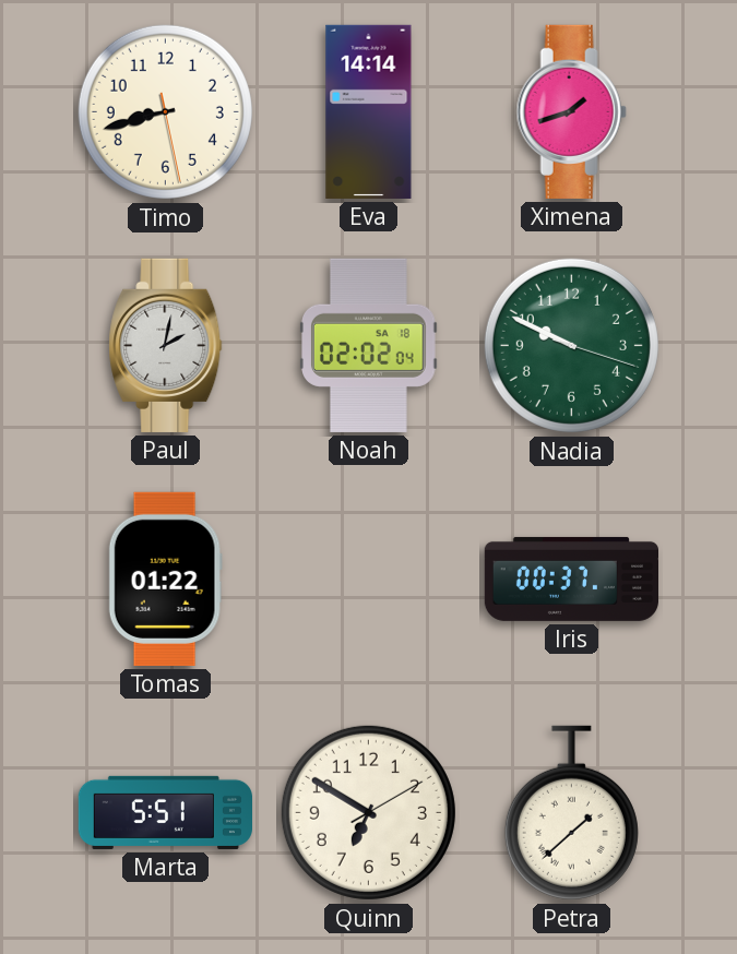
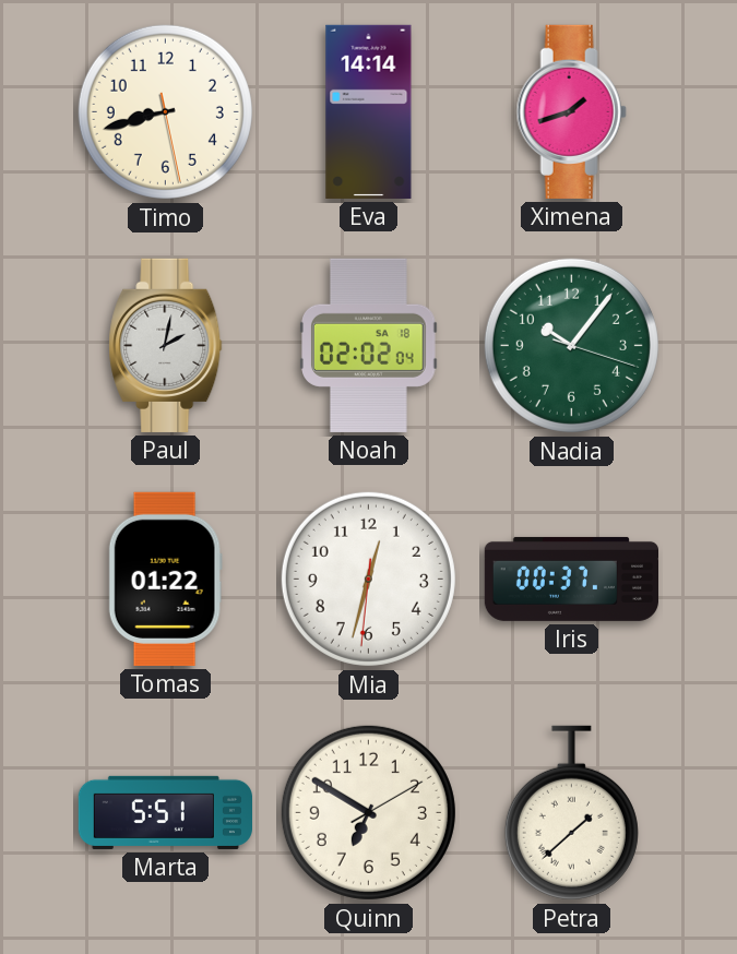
Nadia: 9:49 -> 10:06
Mia: none -> 12:32
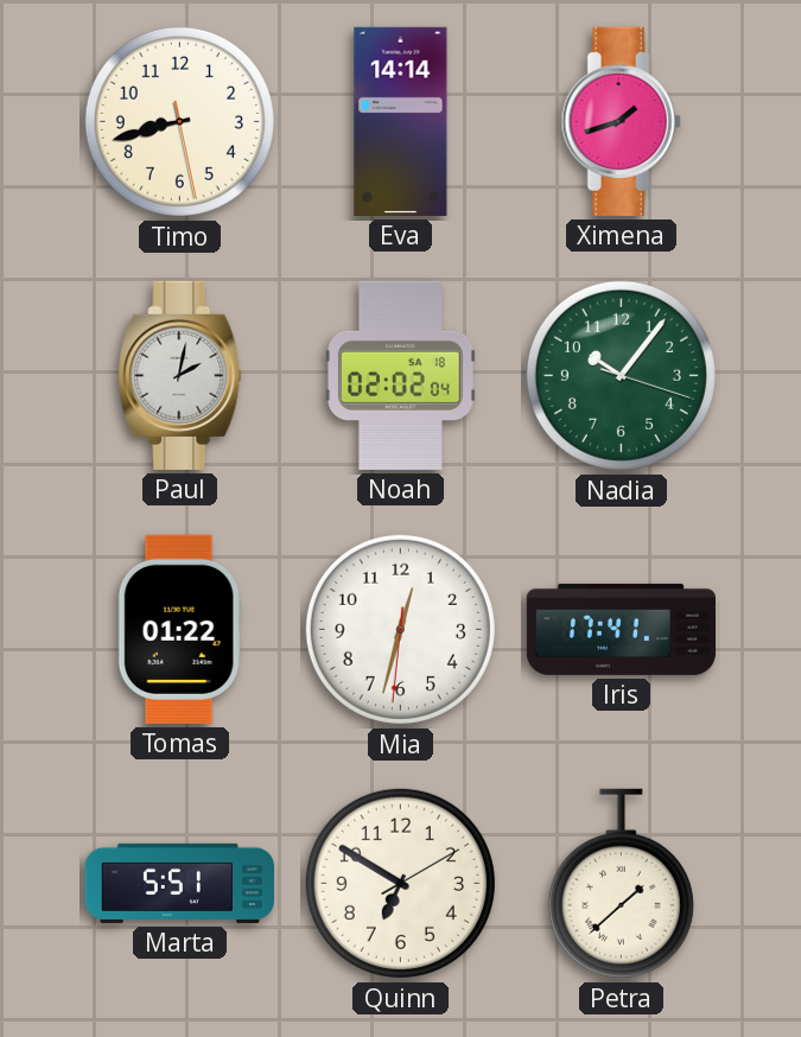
Iris: 00:37 -> 17:41
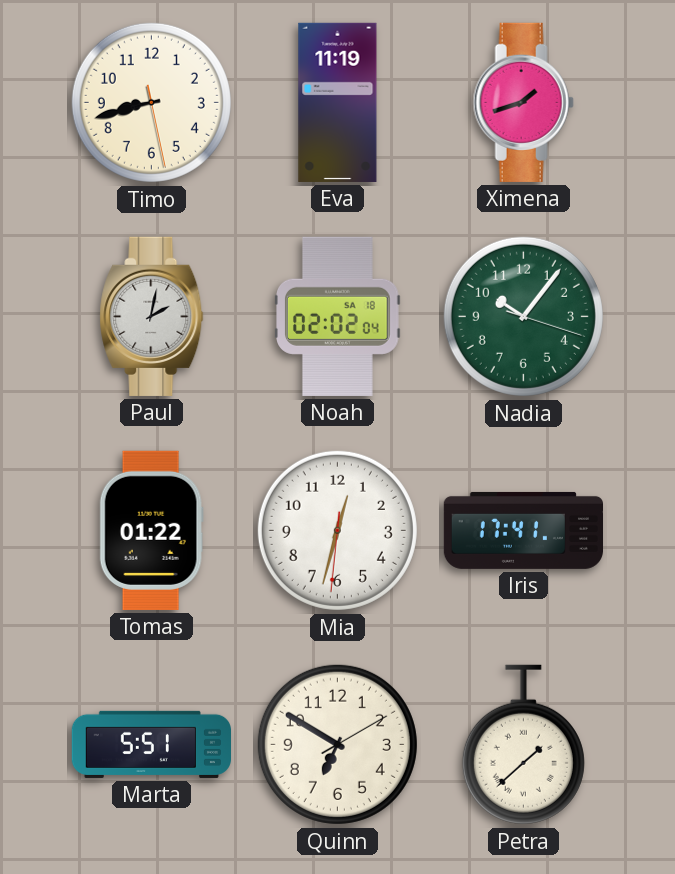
Eva: 14:14 -> 11:19
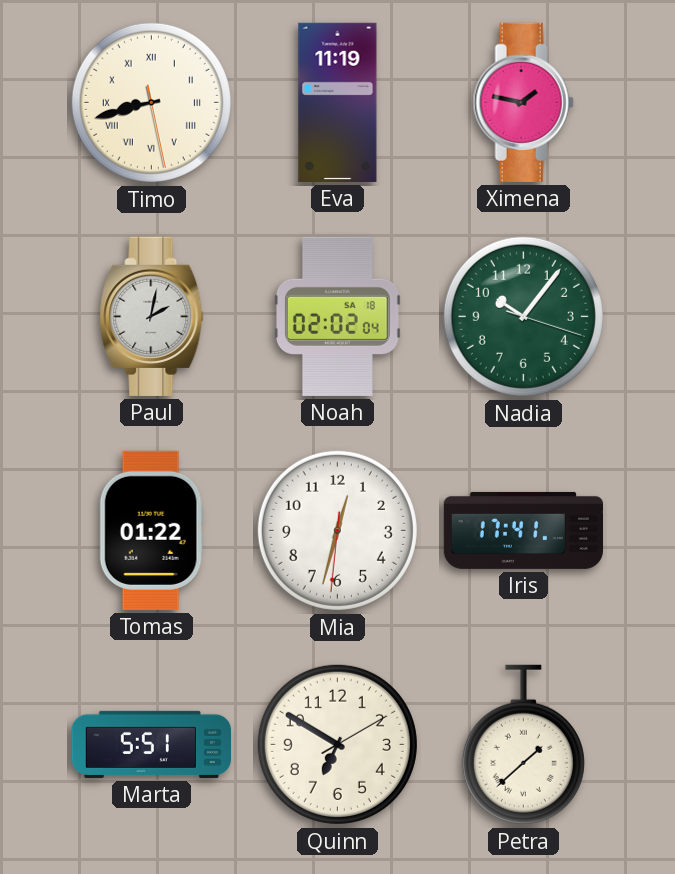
Timo numerals: Arabic -> Roman
Ximena: 1:42 -> 1:47
